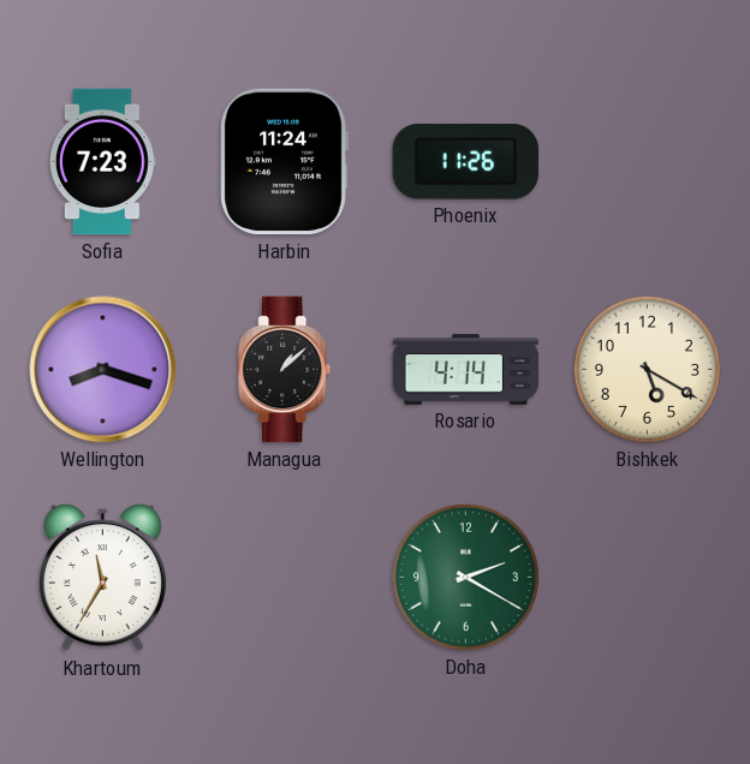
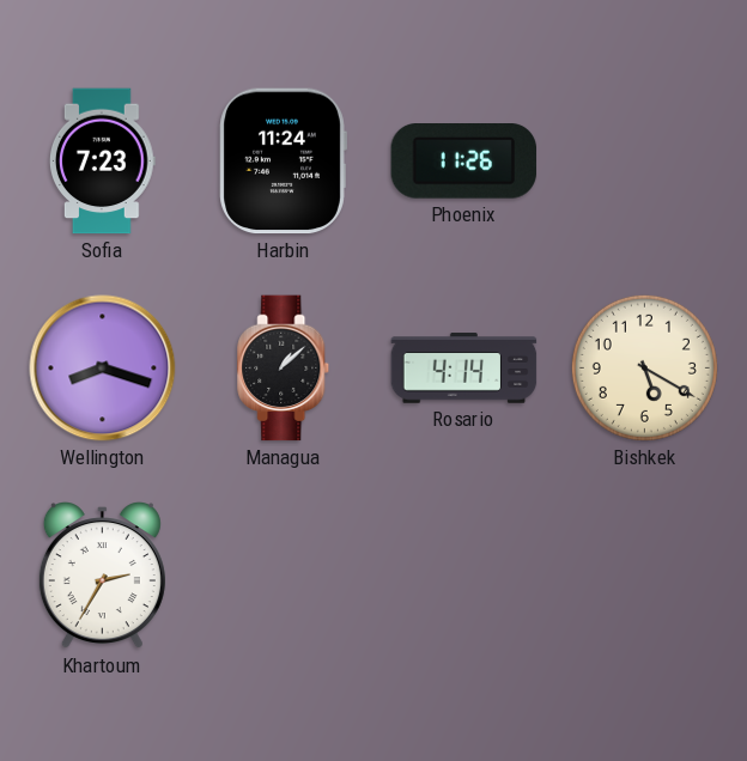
Khartoum: 11:35 -> 2:35
Doha: 2:20 -> none
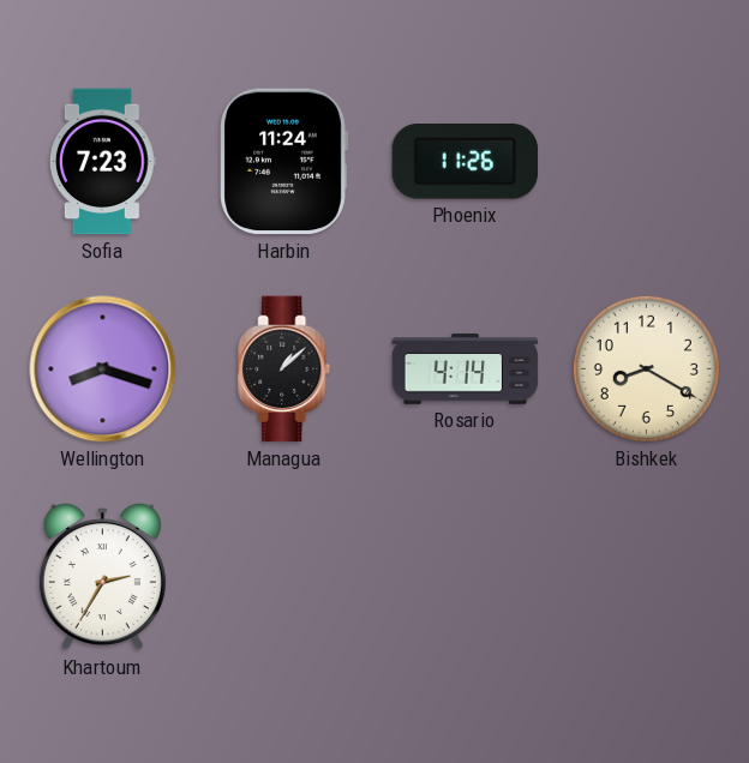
Bishkek: 5:20 -> 8:20
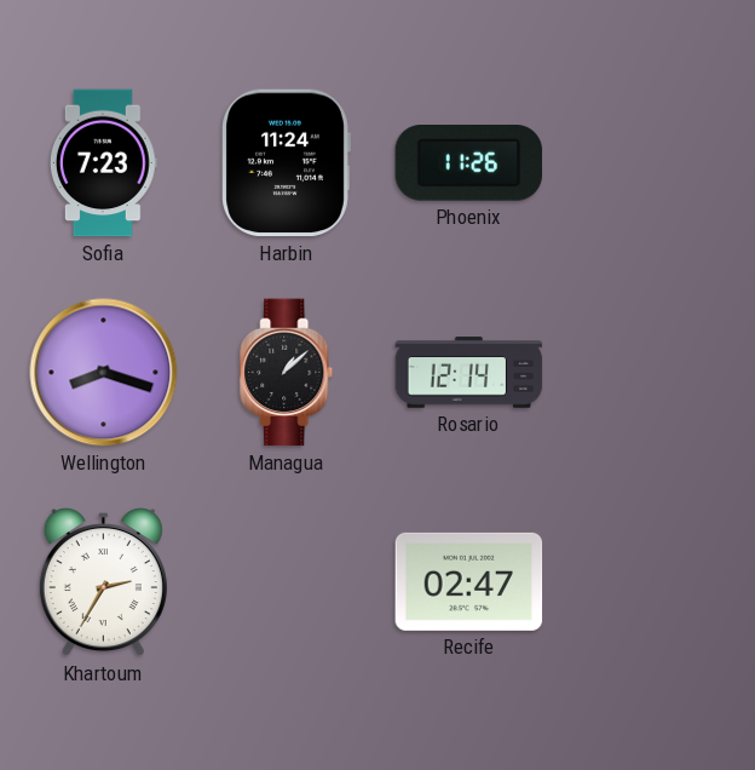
Rosario: 4:14 -> 12:14
Bishkek: 8:20 -> none
Recife: none -> 02:47
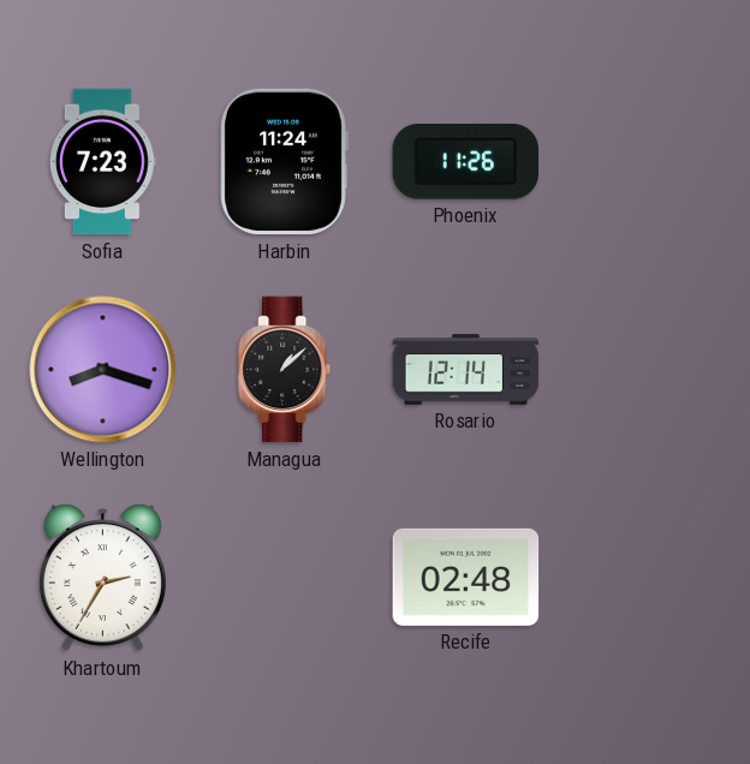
Recife: 02:47 -> 02:48
